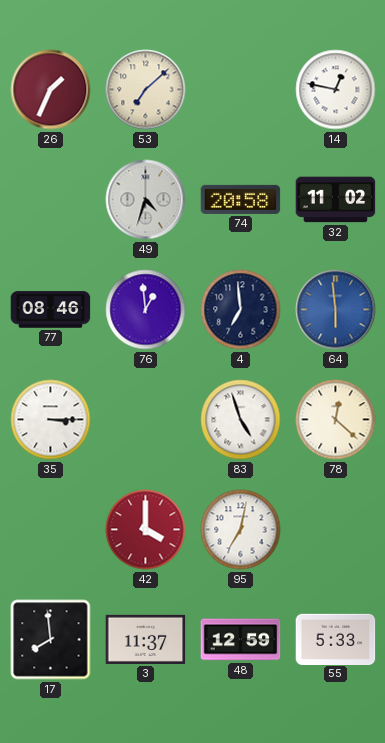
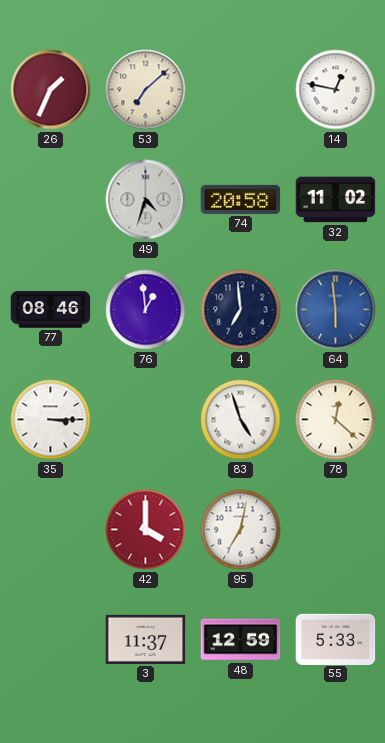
17: 7:59 -> none
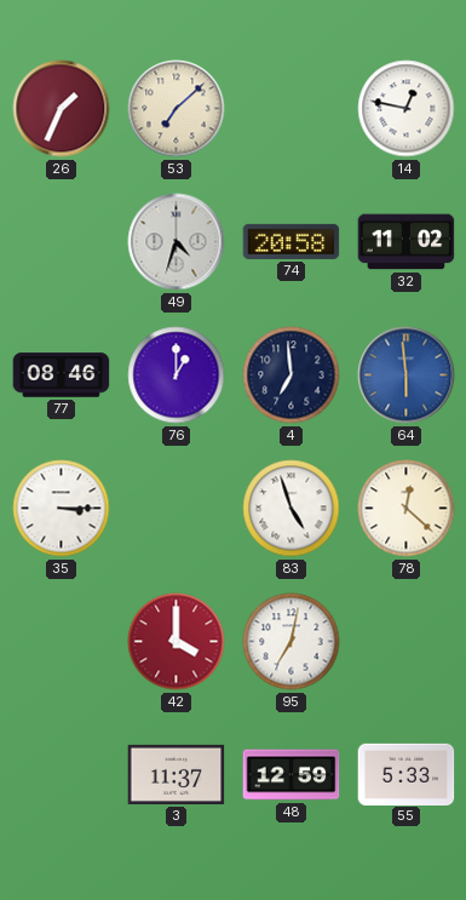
76: 12:59 -> 1:00
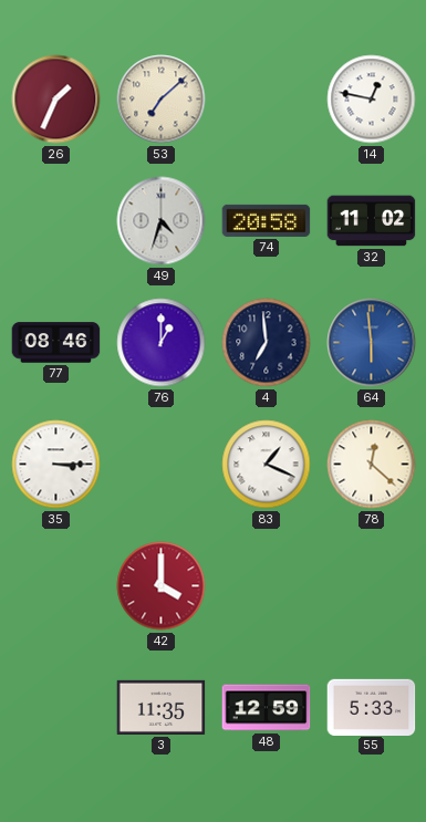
83: 4:57 -> 1:19
95: 7:02 -> none
3: 11:37 -> 11:35
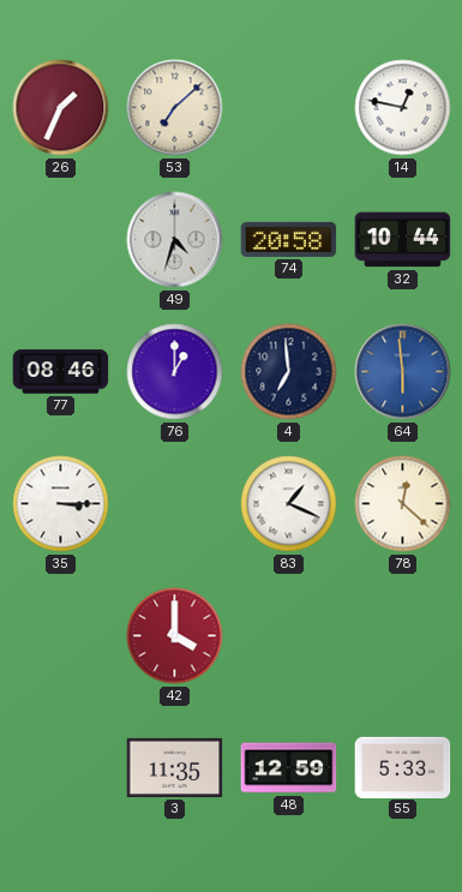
32: 11:02 -> 10:44
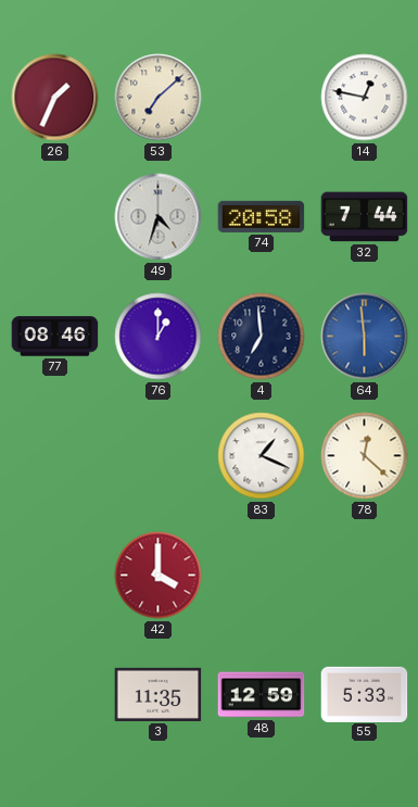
32: 10:44 -> 7:44
35: 3:15 -> none
